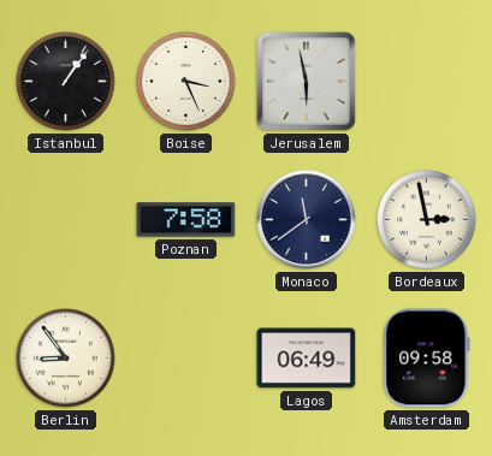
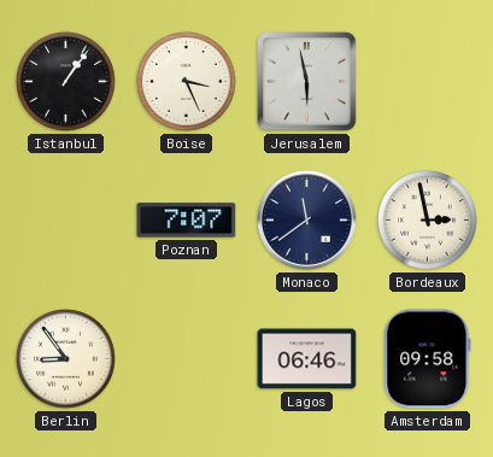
Poznan: 7:58 -> 7:07
Lagos: 06:49 -> 06:46
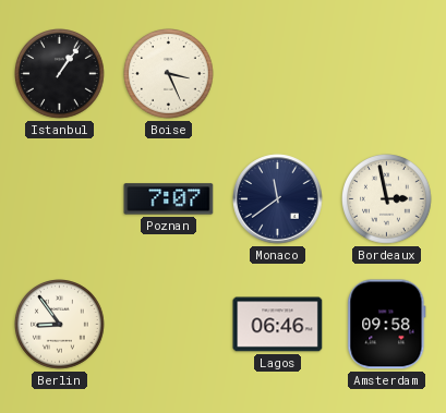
Jerusalem: 5:58 -> none
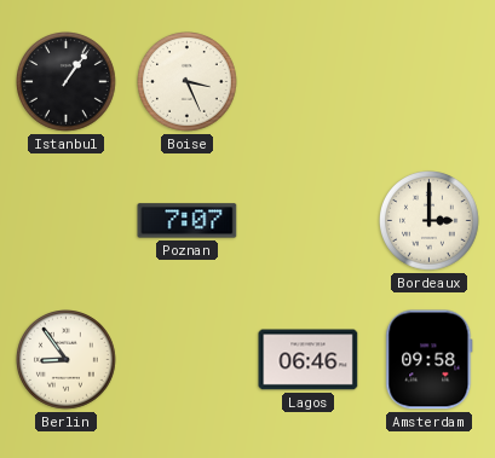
Monaco: 11:39 -> none
Bordeaux: 2:58 -> 3:00
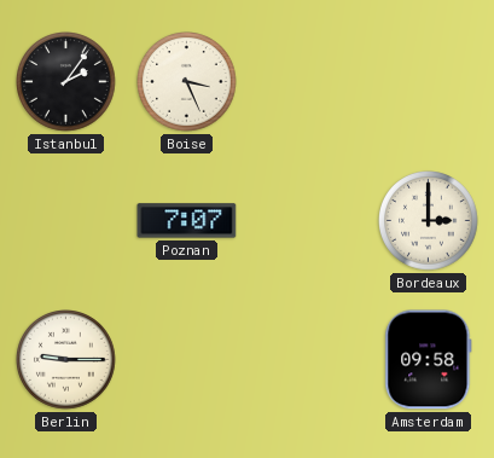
Istanbul: 1:06 -> 2:06
Berlin: 8:54 -> 9:15
Lagos: 06:46 -> none
